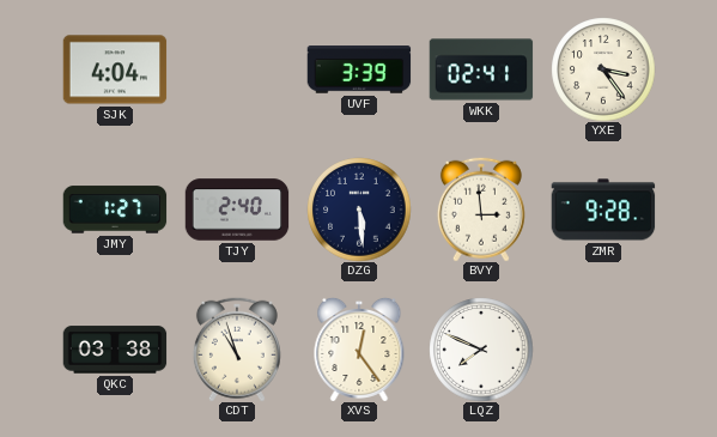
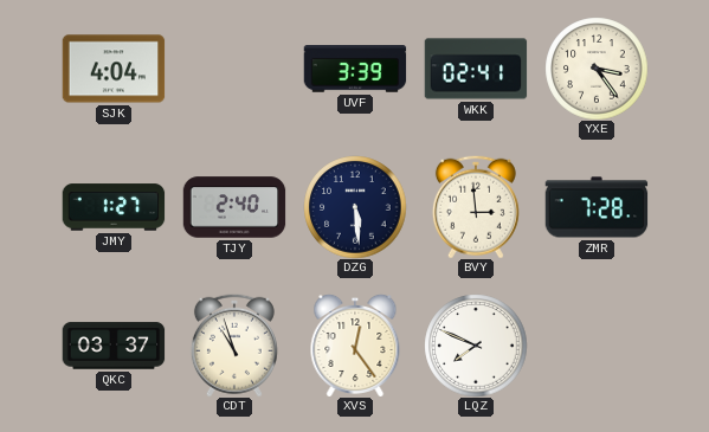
ZMR: 9:28 -> 7:28
QKC: 03:38 -> 03:37
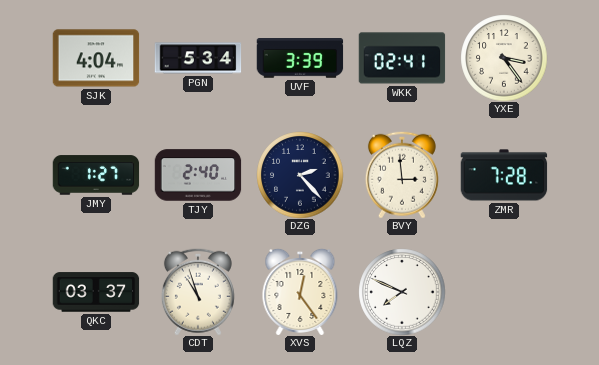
PGN: none -> 5:34
DZG: 5:29 -> 2:23
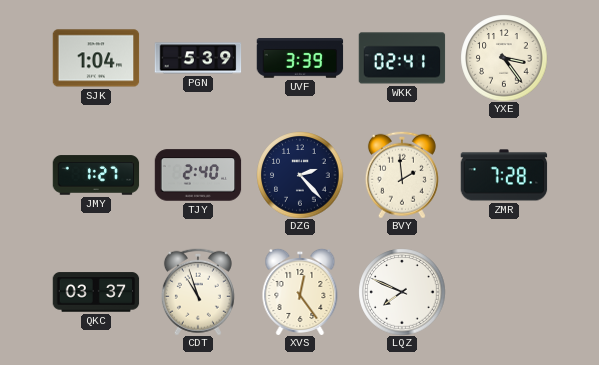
SJK: 4:04 -> 1:04
PGN: 5:34 -> 5:39
BVY: 2:59 -> 1:59
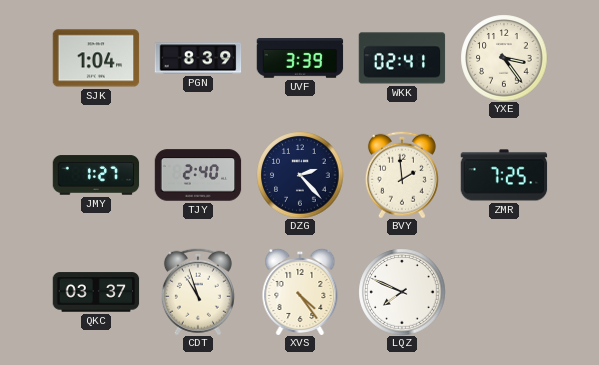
PGN: 5:39 -> 8:39
ZMR: 7:28 -> 7:25
XVS: 12:24 -> 4:24
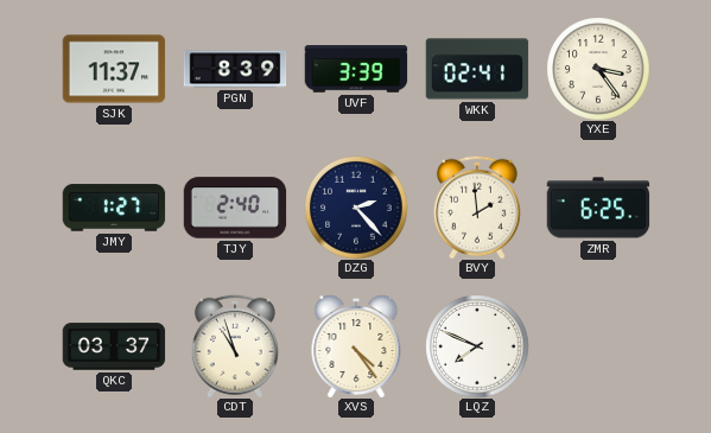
SJK: 1:04 -> 11:37
ZMR: 7:25 -> 6:25
